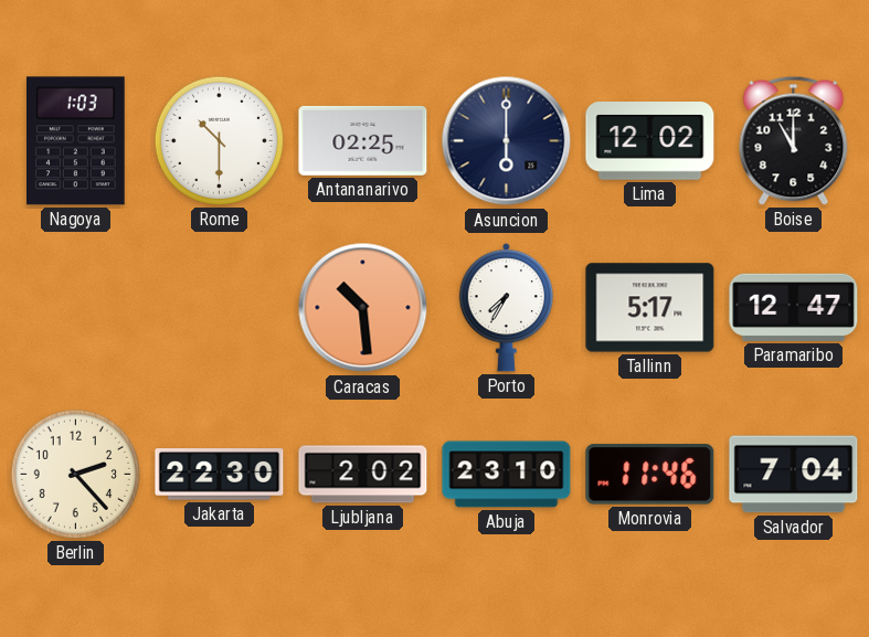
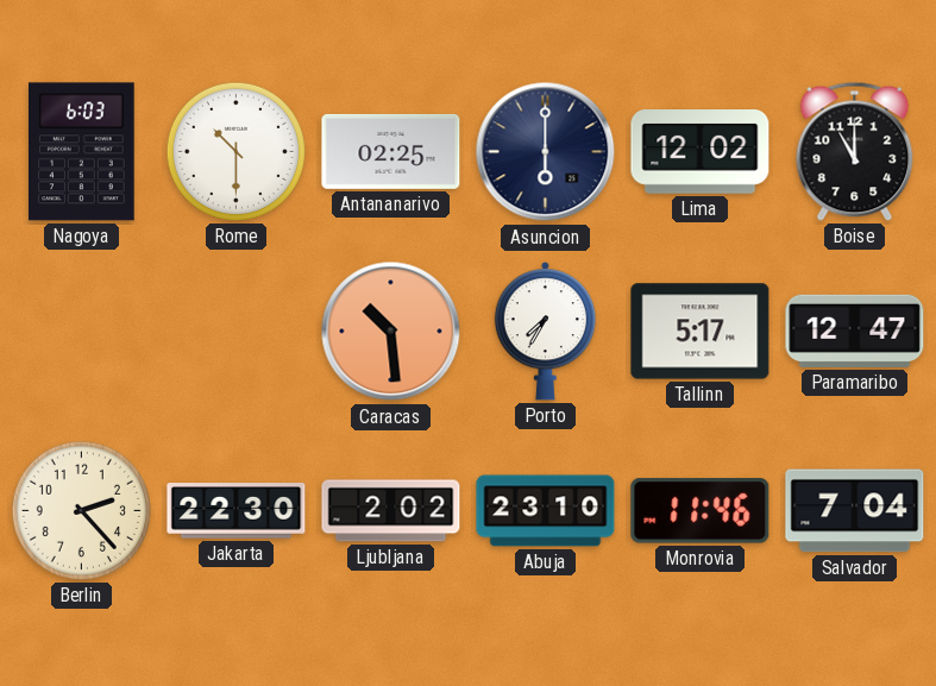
Nagoya: 1:03 -> 6:03
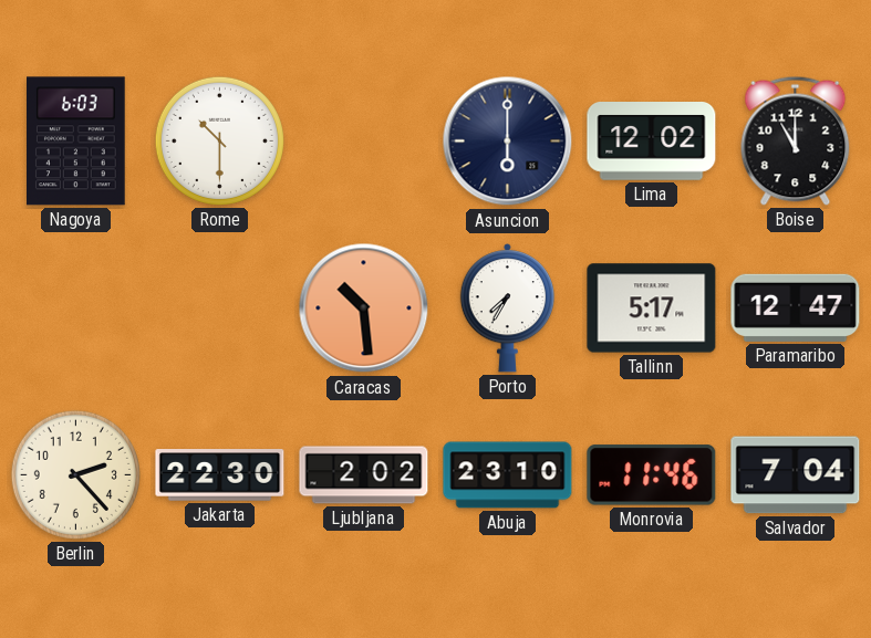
Antananarivo: 02:25 -> none
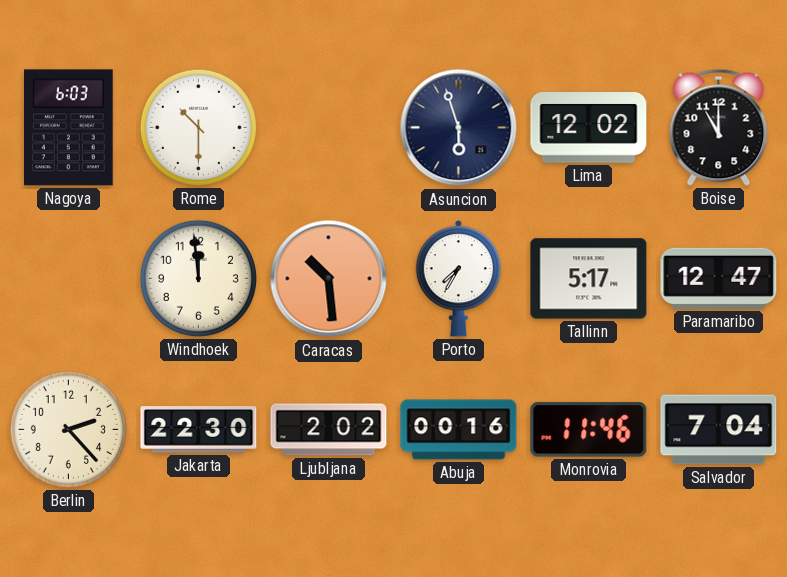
Asuncion: 6:00 -> 5:57
Windhoek: none -> 11:59
Abuja: 23:10 -> 00:16
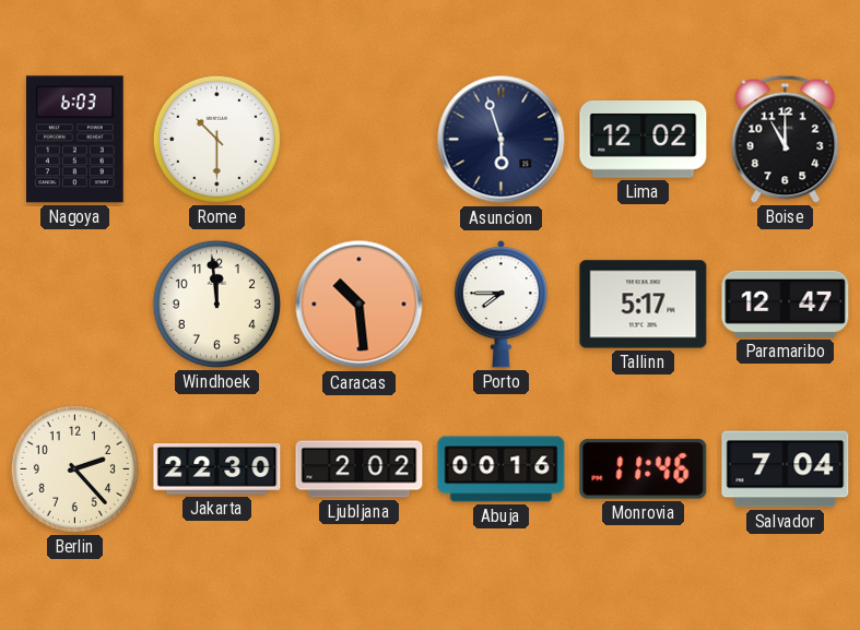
Porto: 7:35 -> 7:45
